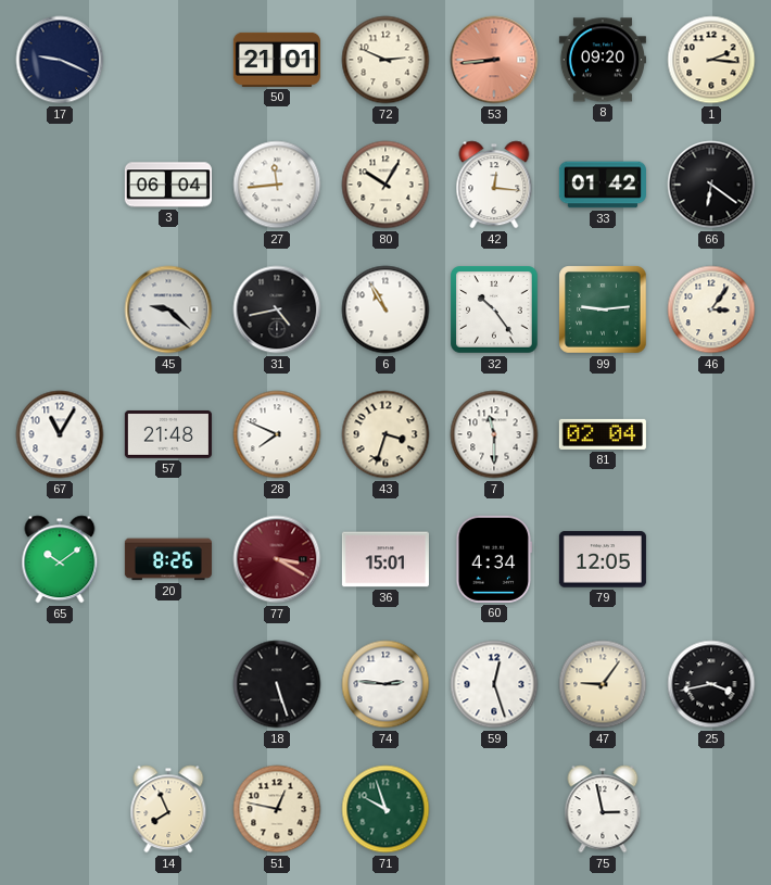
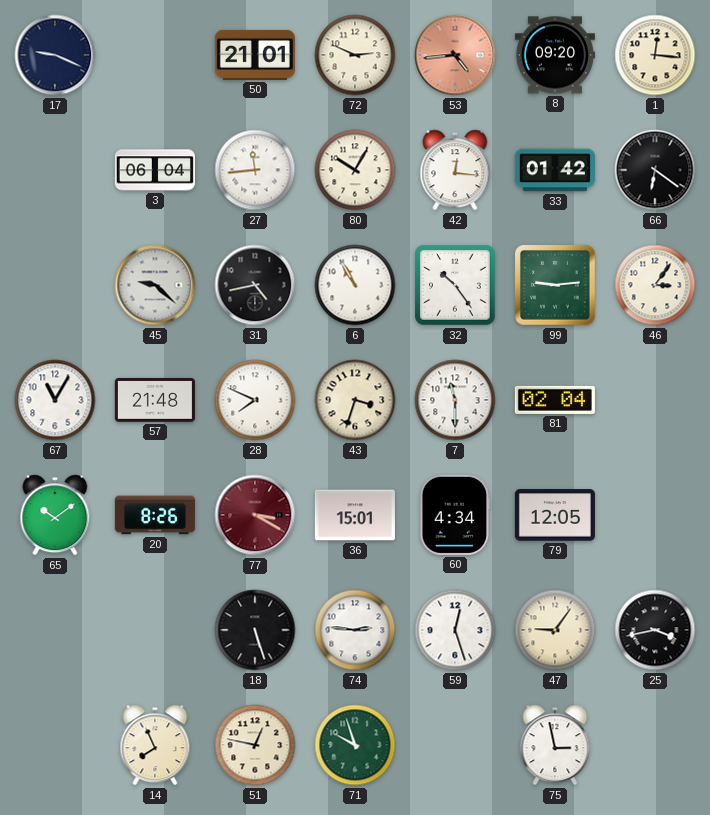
53: 8:44 -> 4:44
1: 2:16 -> 12:16
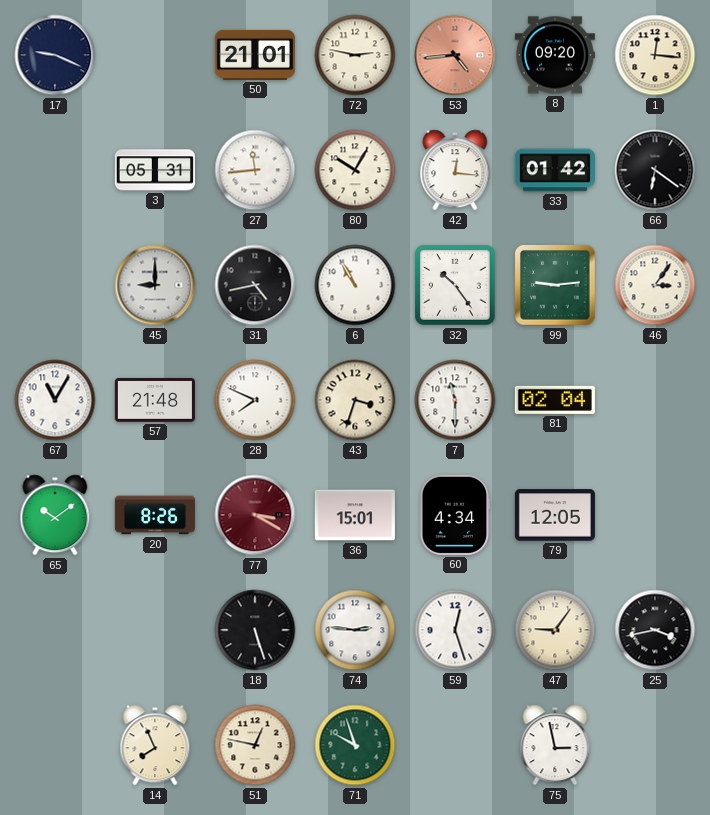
72: 2:49 -> 2:47
3: 06:04 -> 05:31
45: 9:22 -> 9:00
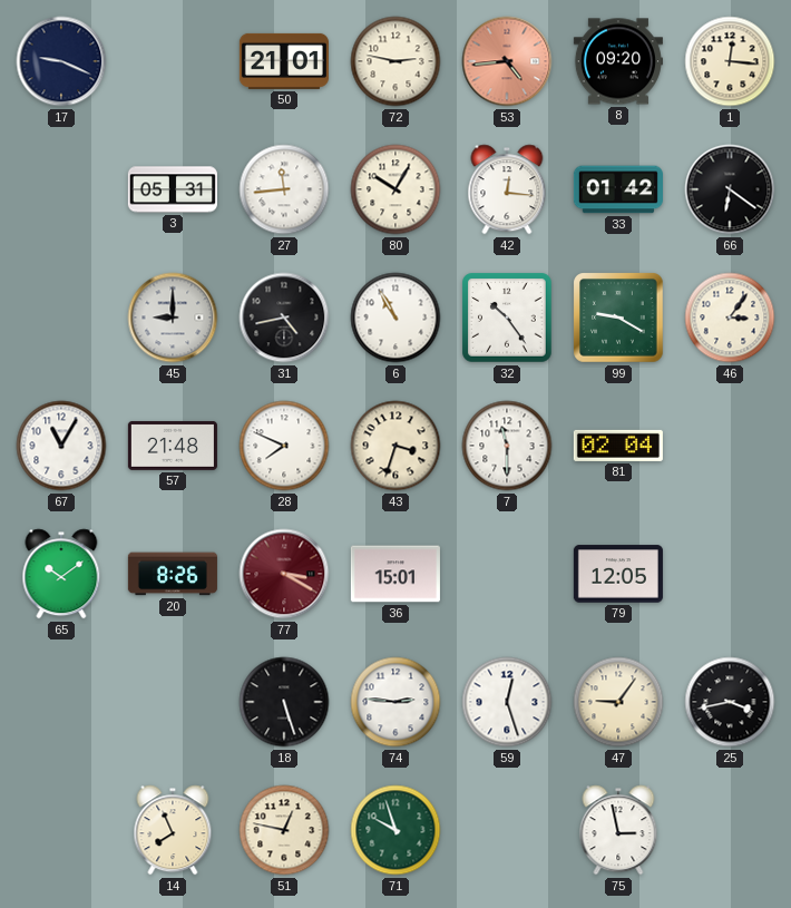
99: 9:14 -> 9:20
60: 4:34 -> none
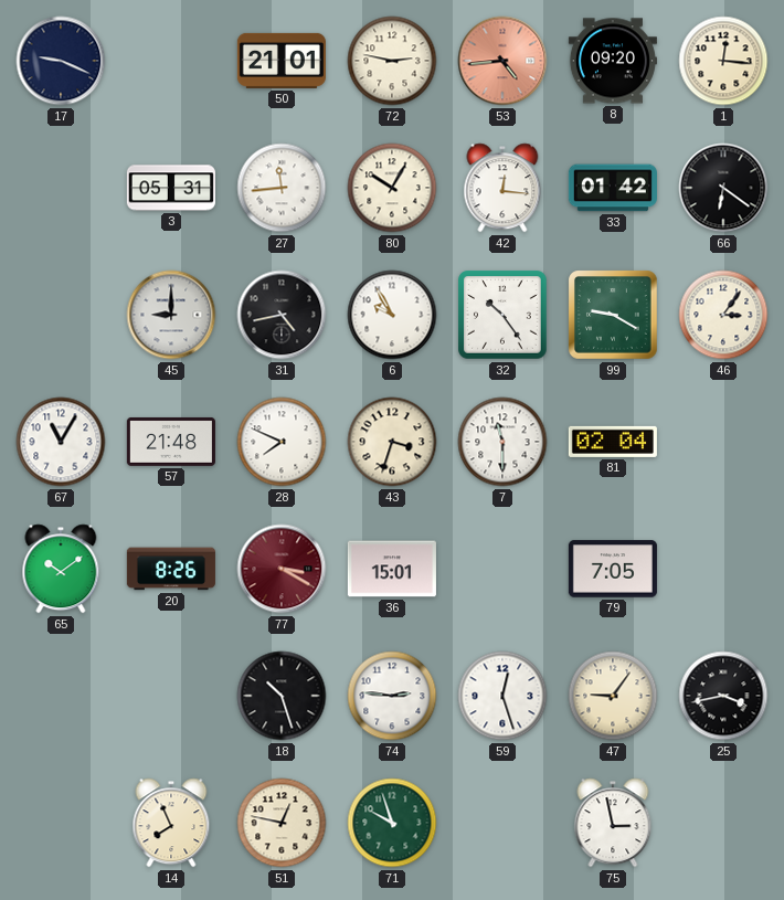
6: 10:55 -> 9:55
79: 12:05 -> 7:05
18: 5:27 -> 10:27
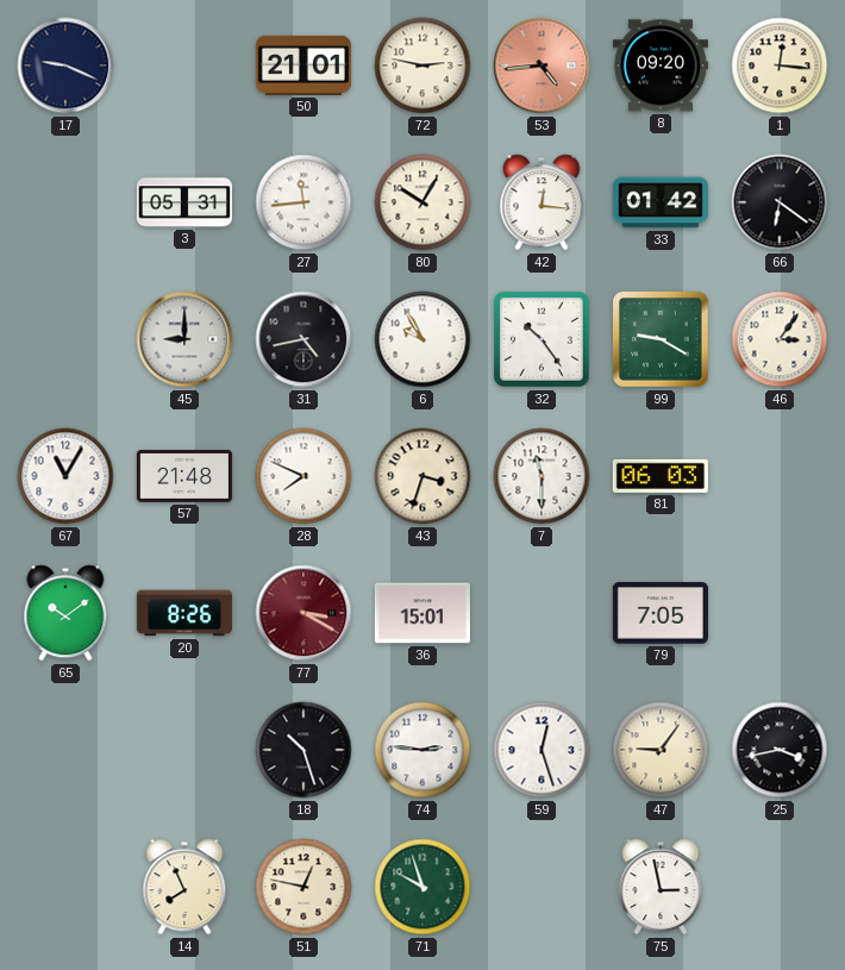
81: 02:04 -> 06:03
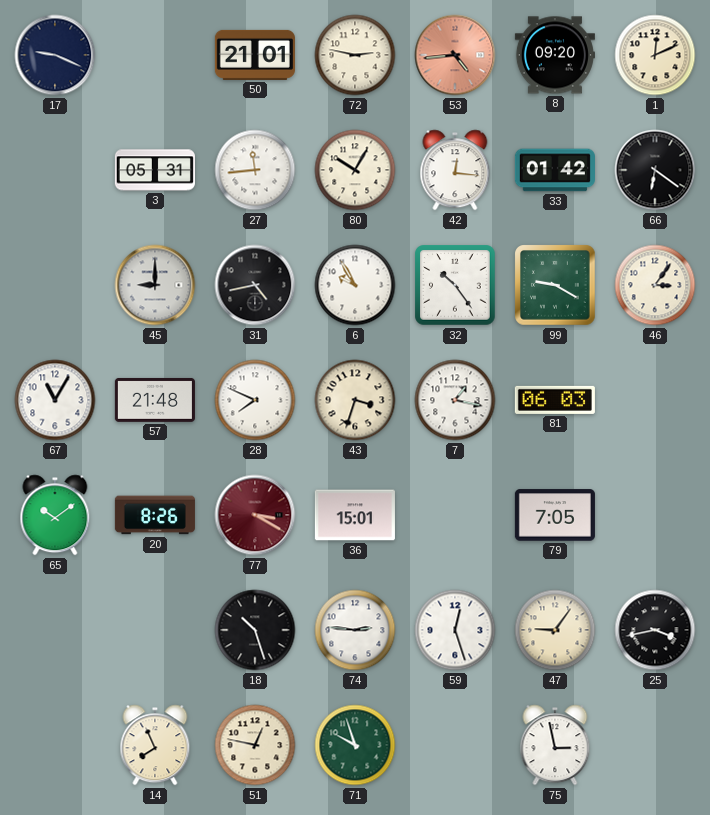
1: 12:16 -> 12:11
7: 11:30 -> 1:17
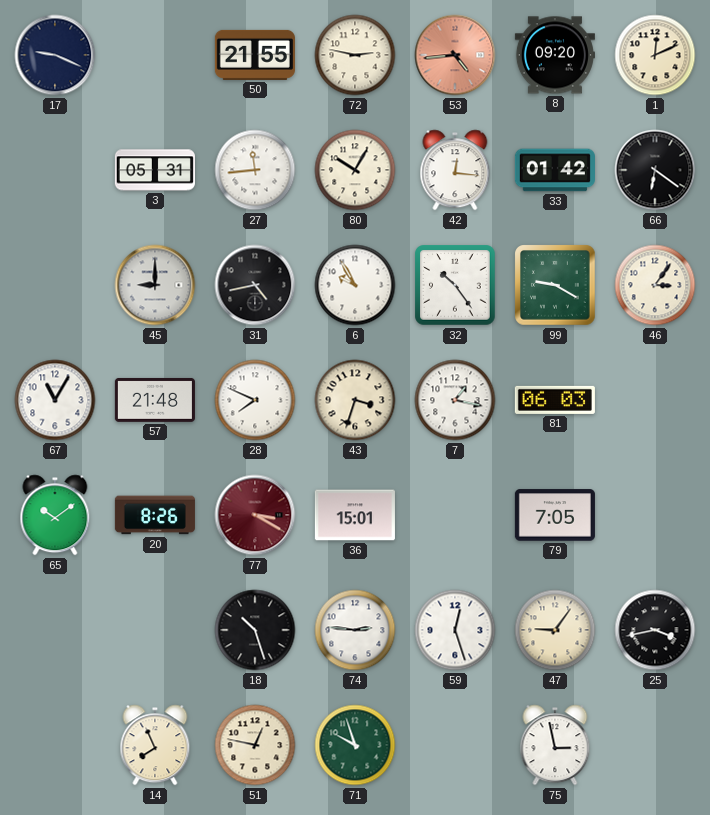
50: 21:01 -> 21:55
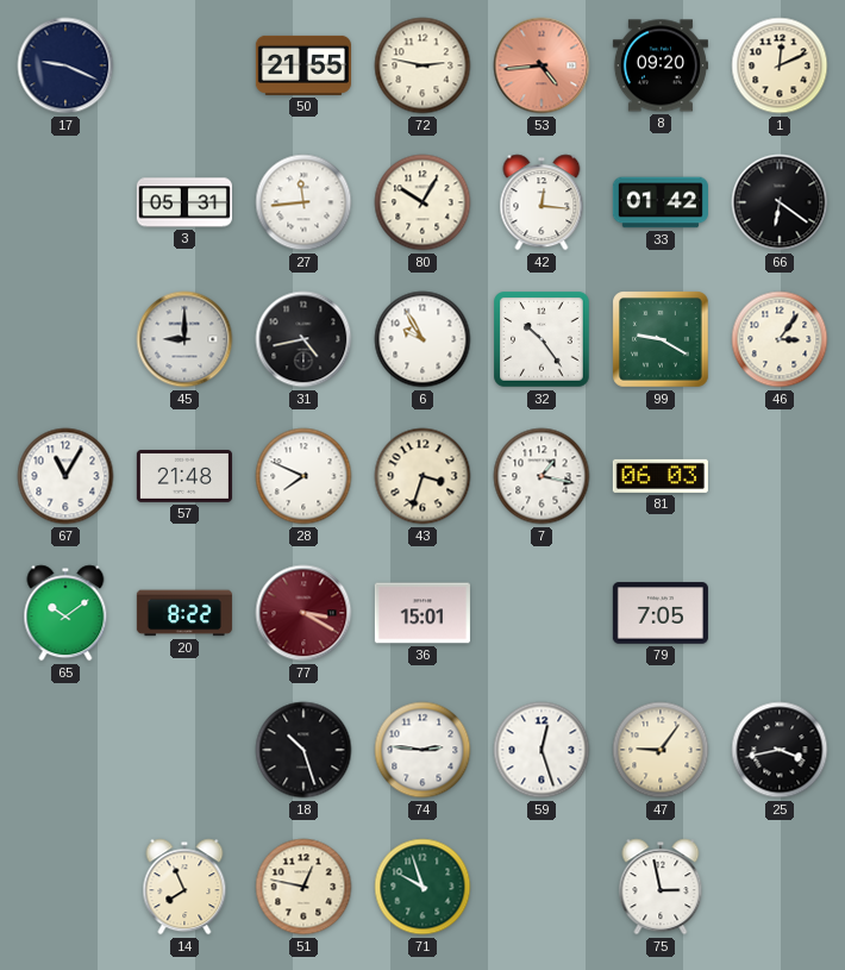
20: 8:26 -> 8:22
